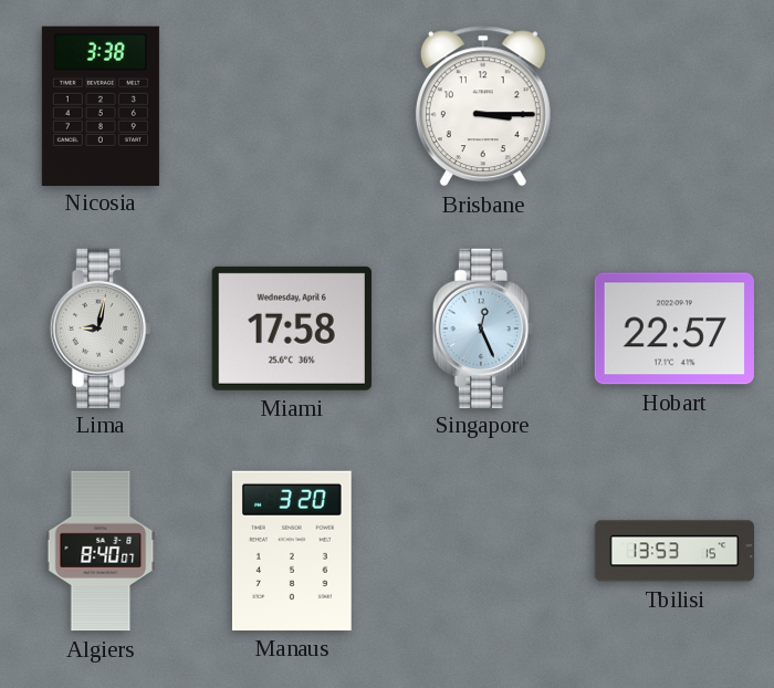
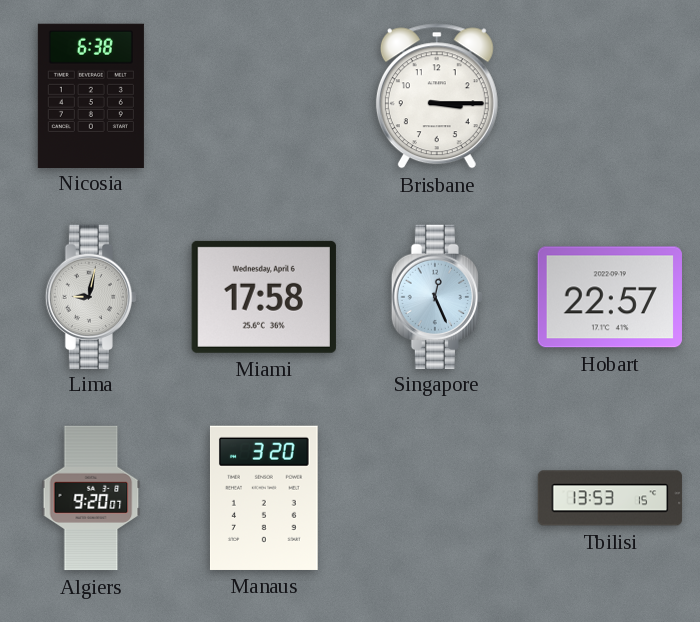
Nicosia: 3:38 -> 6:38
Algiers: 8:40 -> 9:20
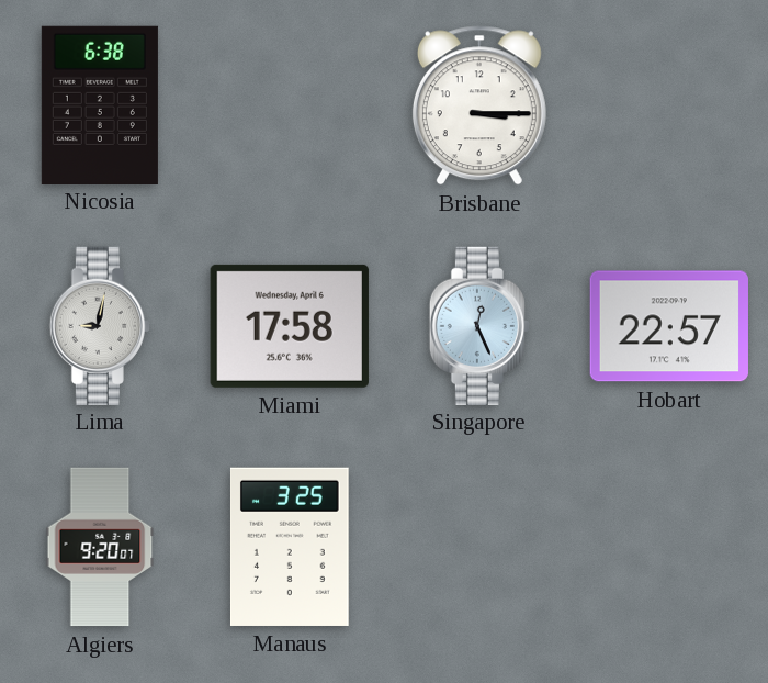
Manaus: 3:20 -> 3:25
Tbilisi: 13:53 -> none
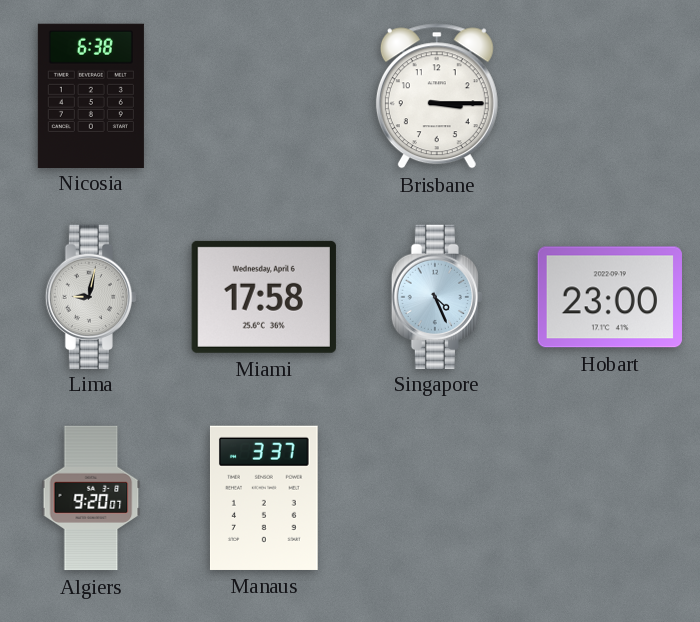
Singapore: 12:26 -> 4:26
Hobart: 22:57 -> 23:00
Manaus: 3:25 -> 3:37
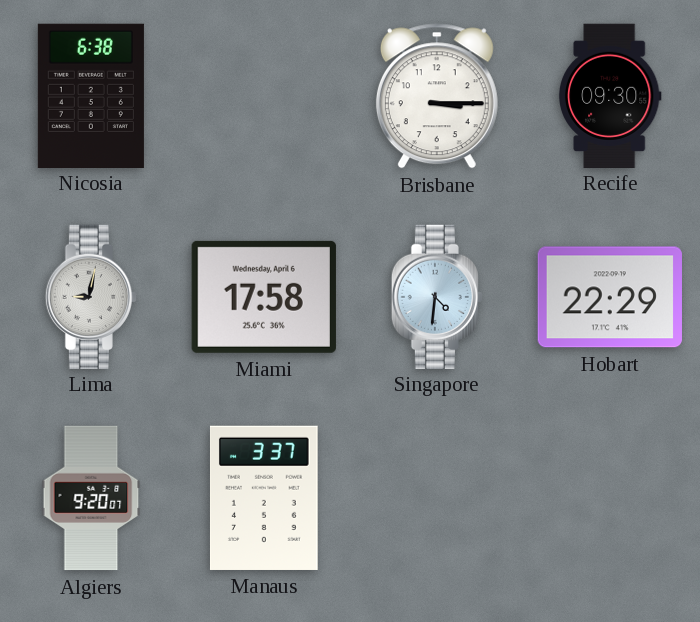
Recife: none -> 09:30
Singapore: 4:26 -> 4:31
Hobart: 23:00 -> 22:29
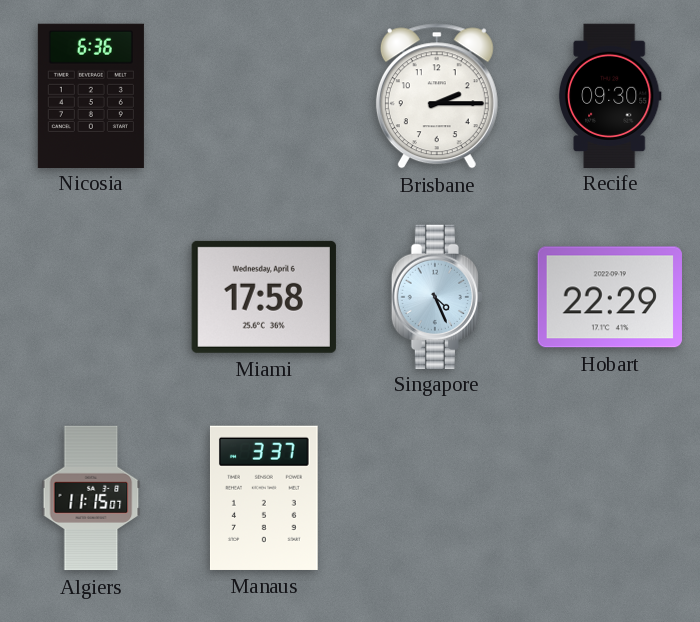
Nicosia: 6:38 -> 6:36
Brisbane: 3:15 -> 2:15
Lima: 9:02 -> none
Singapore: 4:31 -> 4:26
Algiers: 9:20 -> 11:15
